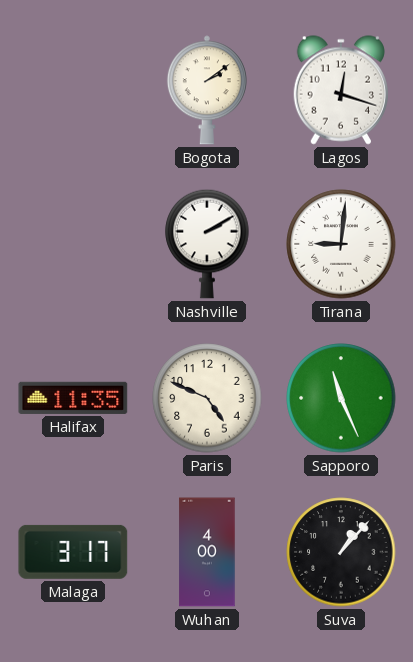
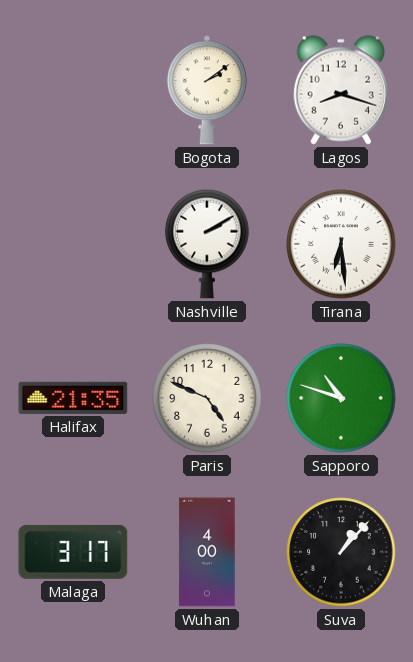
Lagos: 12:18 -> 8:18
Tirana: 9:01 -> 6:29
Halifax: 11:35 -> 21:35
Sapporo: 11:26 -> 10:48
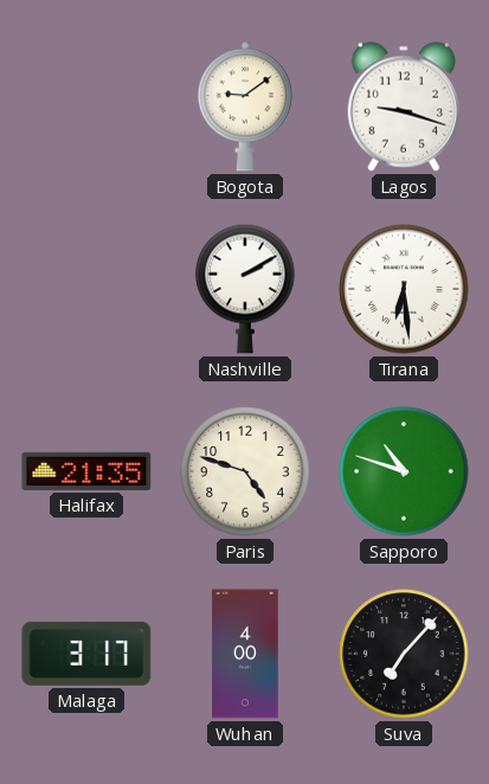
Bogota: 2:09 -> 9:09
Lagos: 8:18 -> 9:18
Paris: 4:49 -> 4:48
Suva: 1:07 -> 7:07
